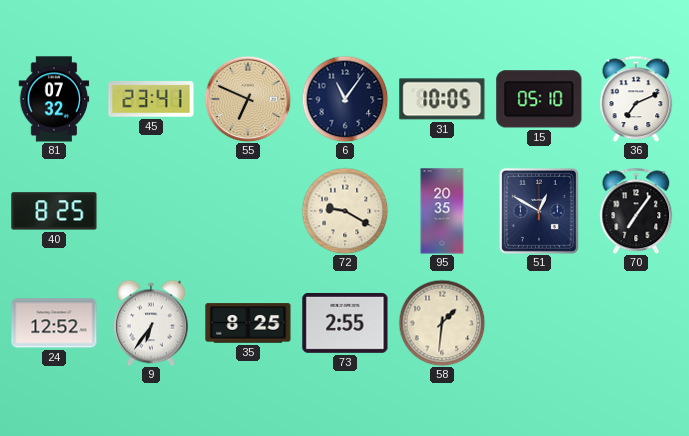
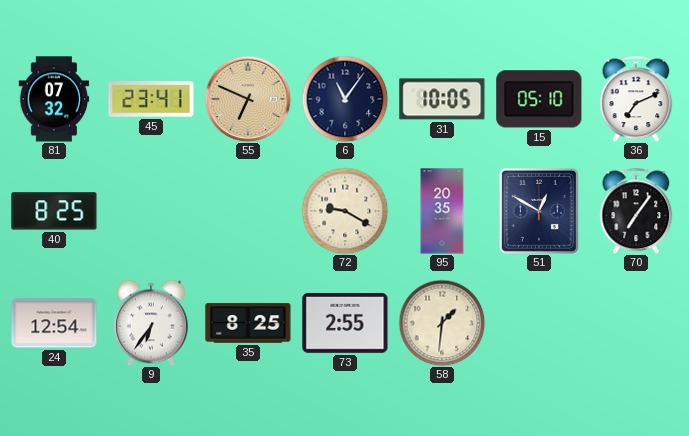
24: 12:52 -> 12:54
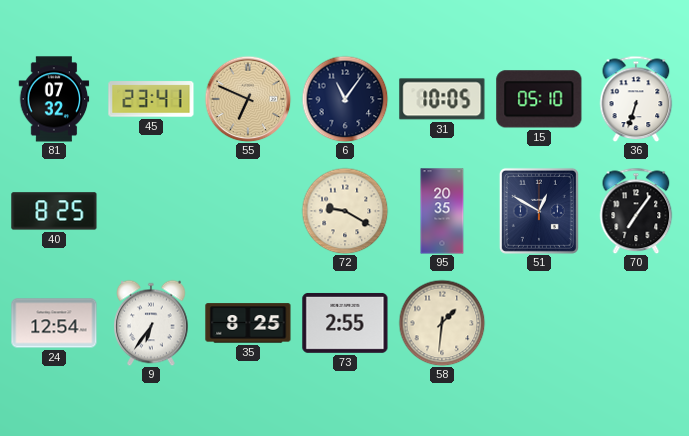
36: 7:11 -> 6:33
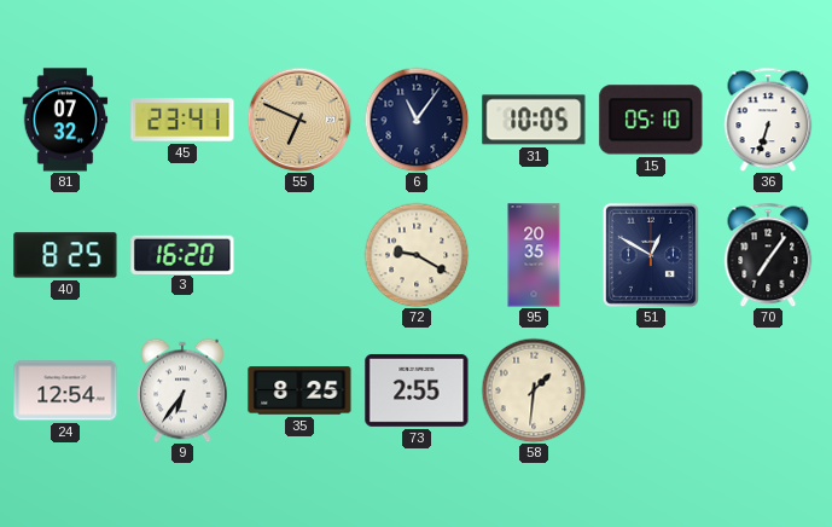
3: none -> 16:20
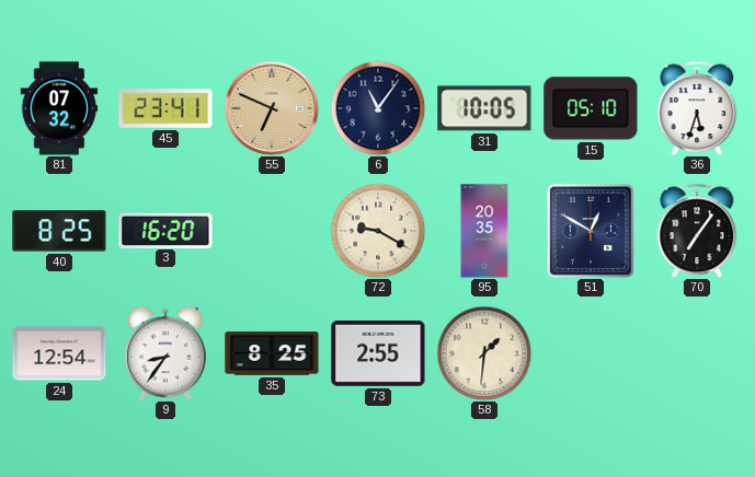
36: 6:33 -> 5:33
9: 6:36 -> 8:36
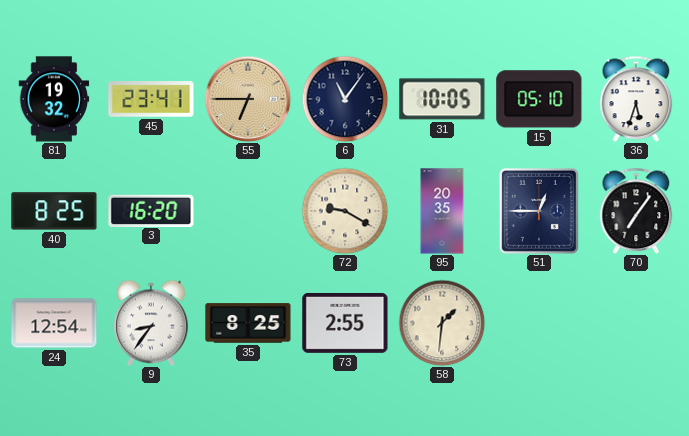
81: 07:32 -> 19:32
55: 6:49 -> 6:45
51: 12:50 -> 12:45
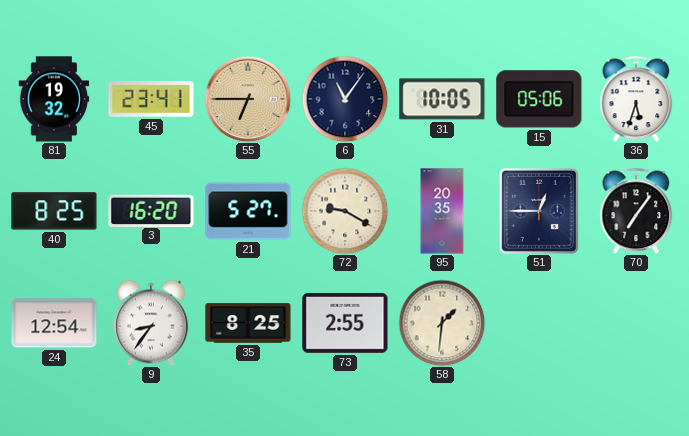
15: 05:10 -> 05:06
21: none -> 5:27
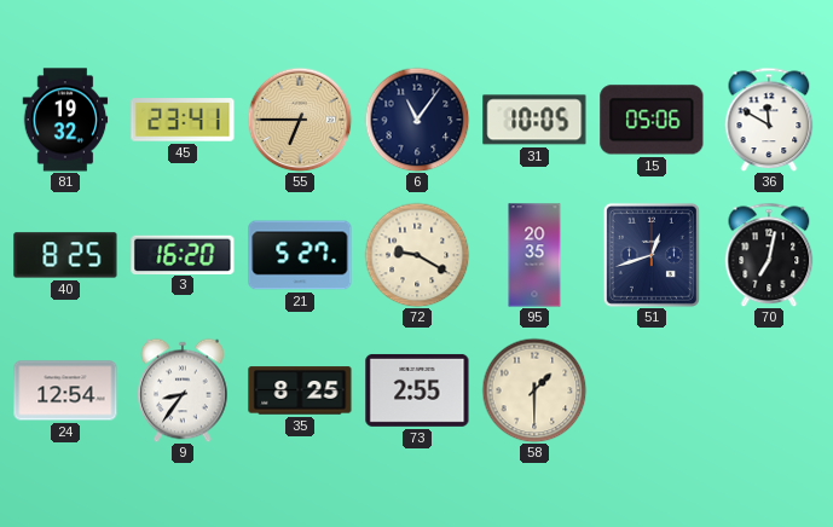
36: 5:33 -> 11:50
51: 12:45 -> 12:42
70: 7:06 -> 7:02
58: 1:31 -> 1:30
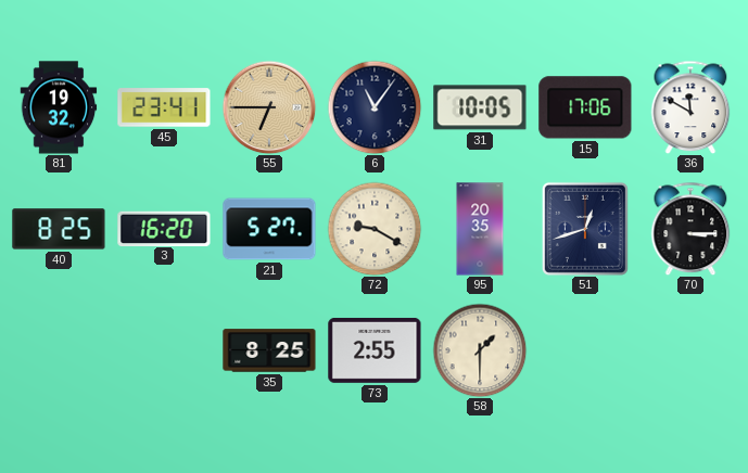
15: 05:06 -> 17:06
70: 7:02 -> 3:15
24: 12:54 -> none
9: 8:36 -> none
